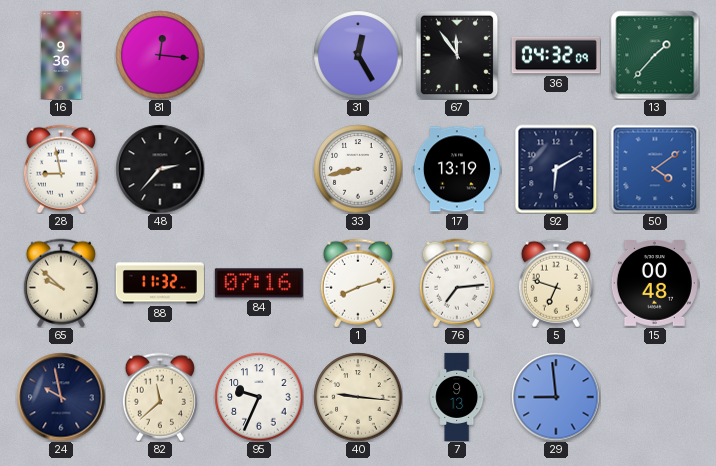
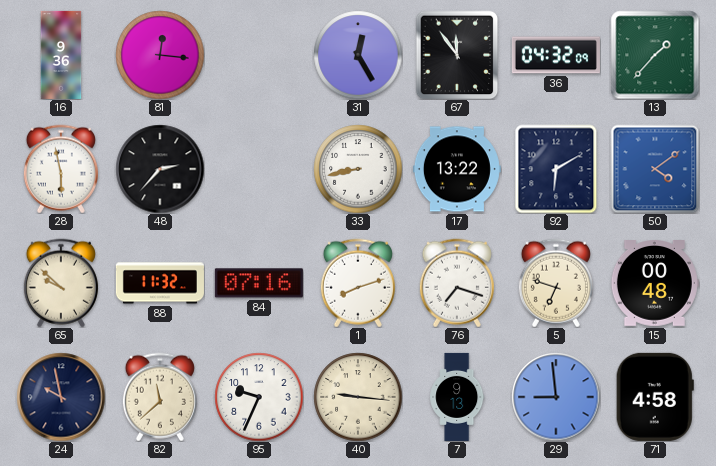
28: 8:58 -> 5:58
17: 13:19 -> 13:22
76: 7:14 -> 7:18
71: none -> 4:58
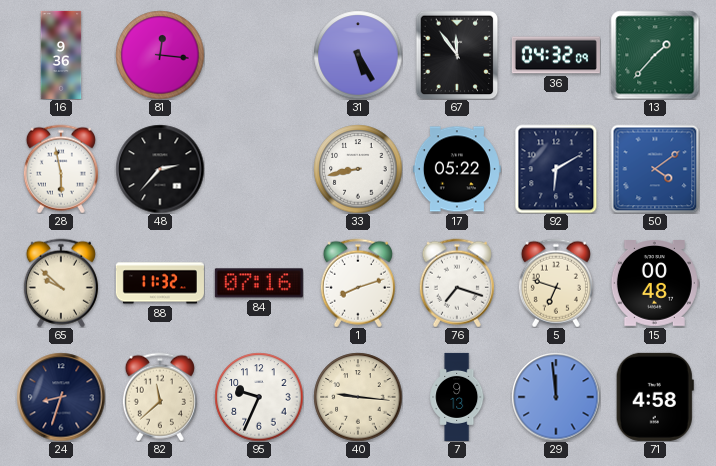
31: 12:25 -> 5:25
17: 13:22 -> 05:22
24: 9:58 -> 8:33
29: 8:59 -> 11:59
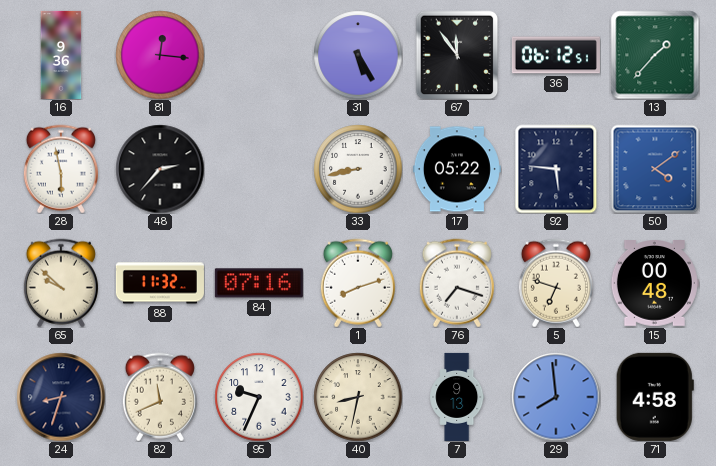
36: 04:32 -> 06:12
92: 6:10 -> 5:46
82: 11:38 -> 11:41
40: 9:16 -> 8:32
29: 11:59 -> 7:59
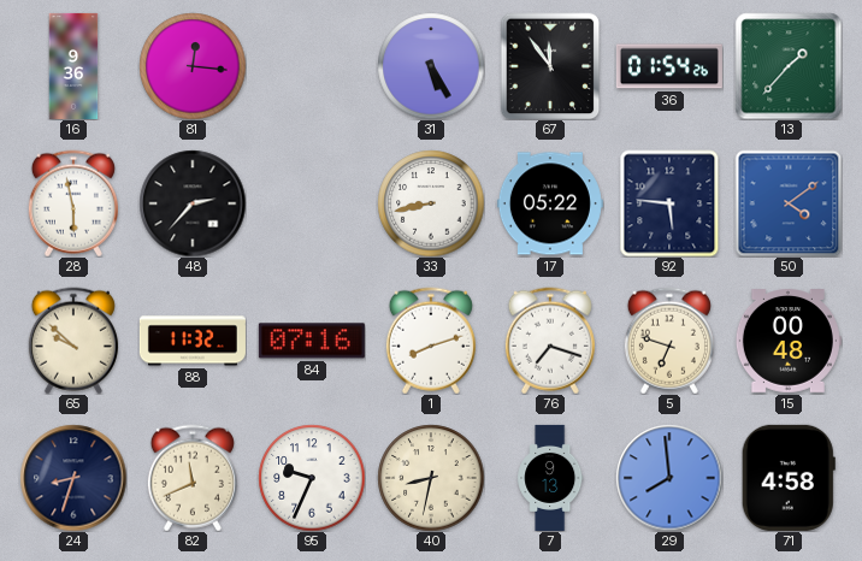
36: 06:12 -> 01:54
